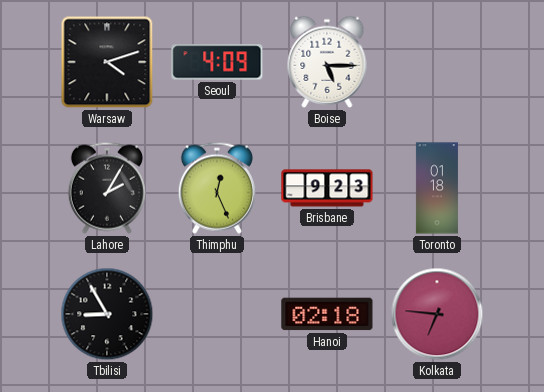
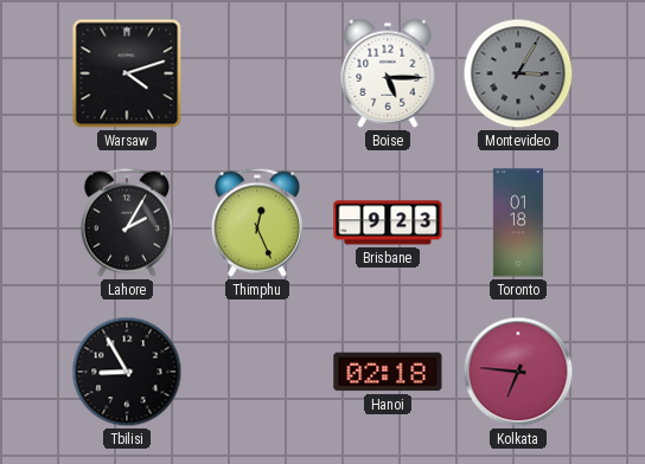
Seoul: 4:09 -> none
Montevideo: none -> 3:05
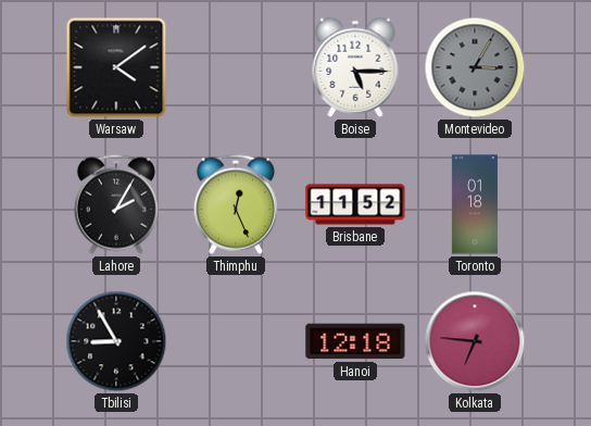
Warsaw: 4:12 -> 4:09
Brisbane: 9:23 -> 11:52
Hanoi: 02:18 -> 12:18
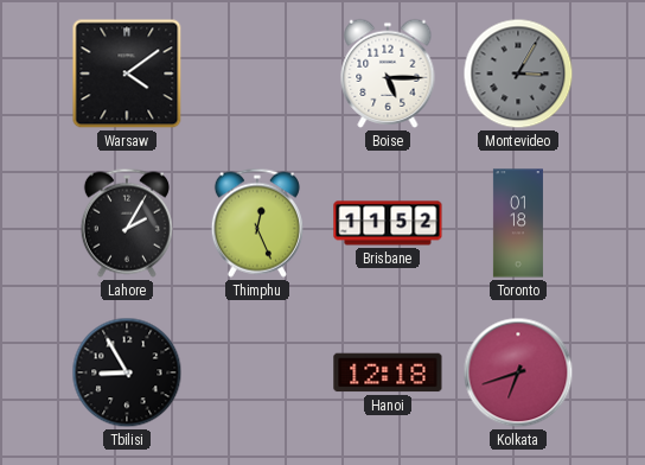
Kolkata: 6:46 -> 6:42
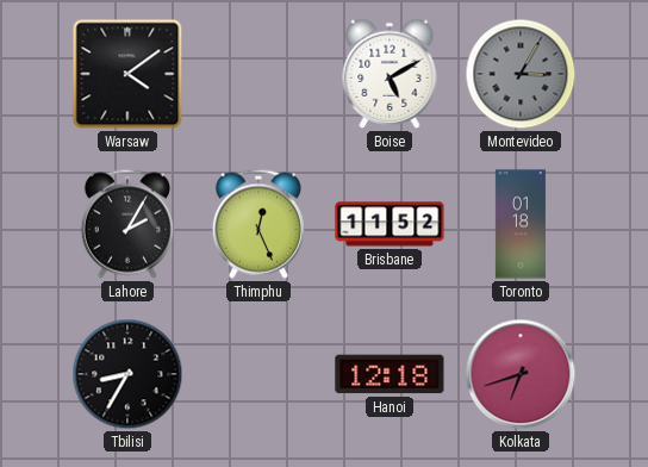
Boise: 5:15 -> 5:10
Tbilisi: 8:55 -> 8:35
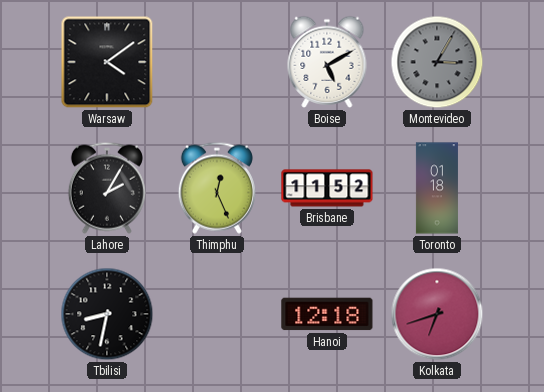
Tbilisi: 8:35 -> 8:32
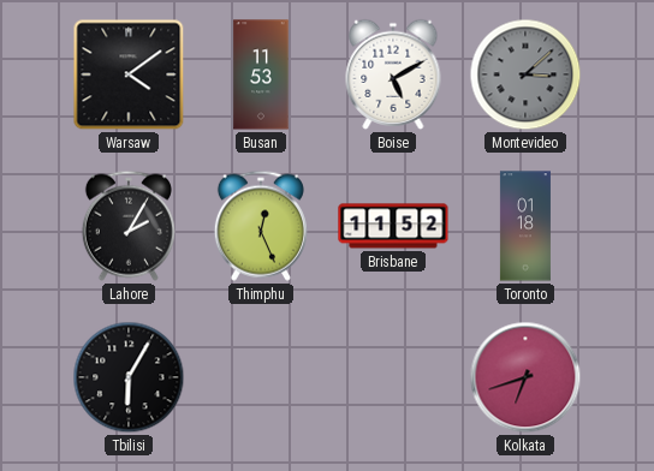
Busan: none -> 11:53
Montevideo: 3:05 -> 3:08
Tbilisi: 8:32 -> 6:05
Hanoi: 12:18 -> none
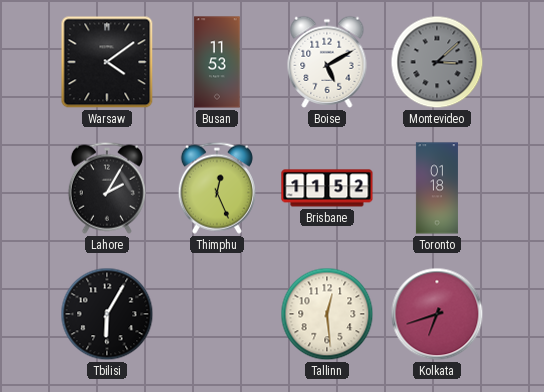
Tallinn: none -> 12:29
